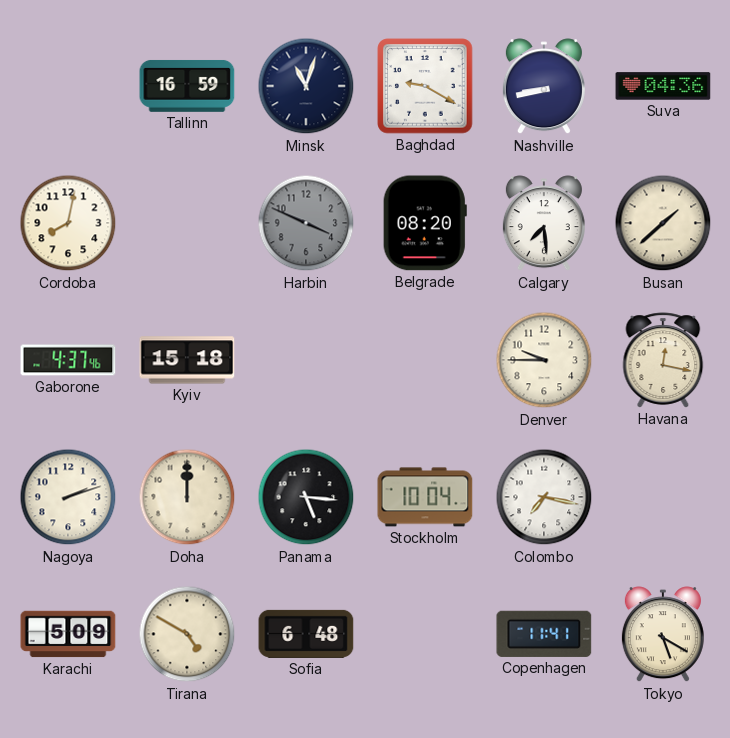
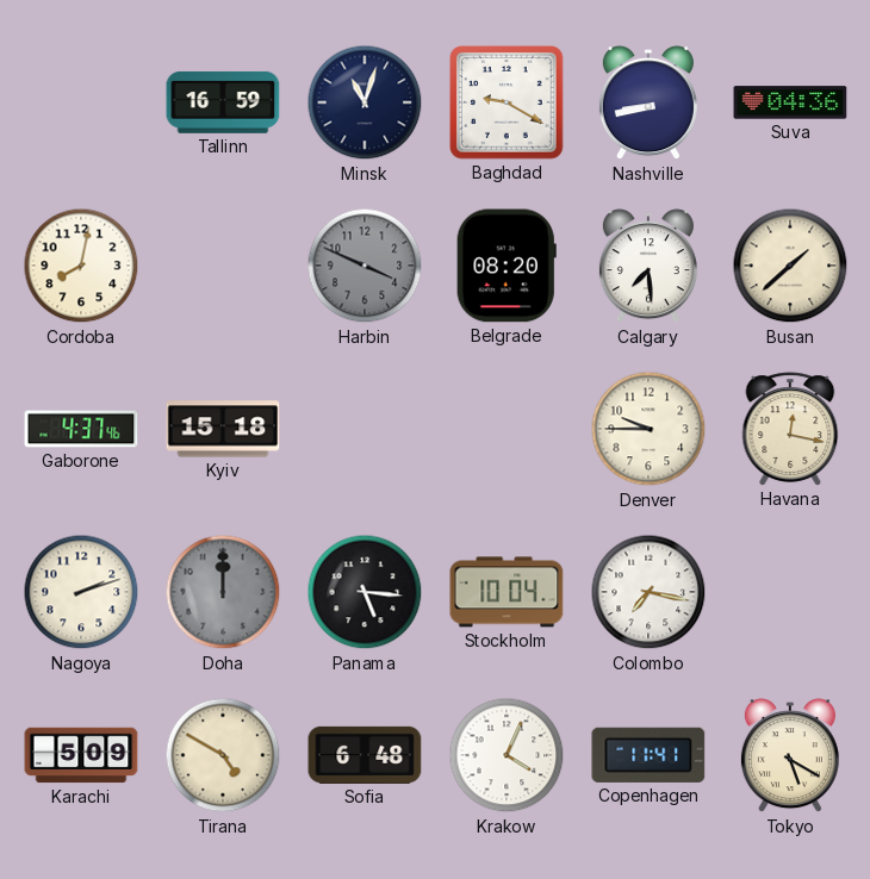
Doha dial: cream -> grey
Krakow: none -> 4:04
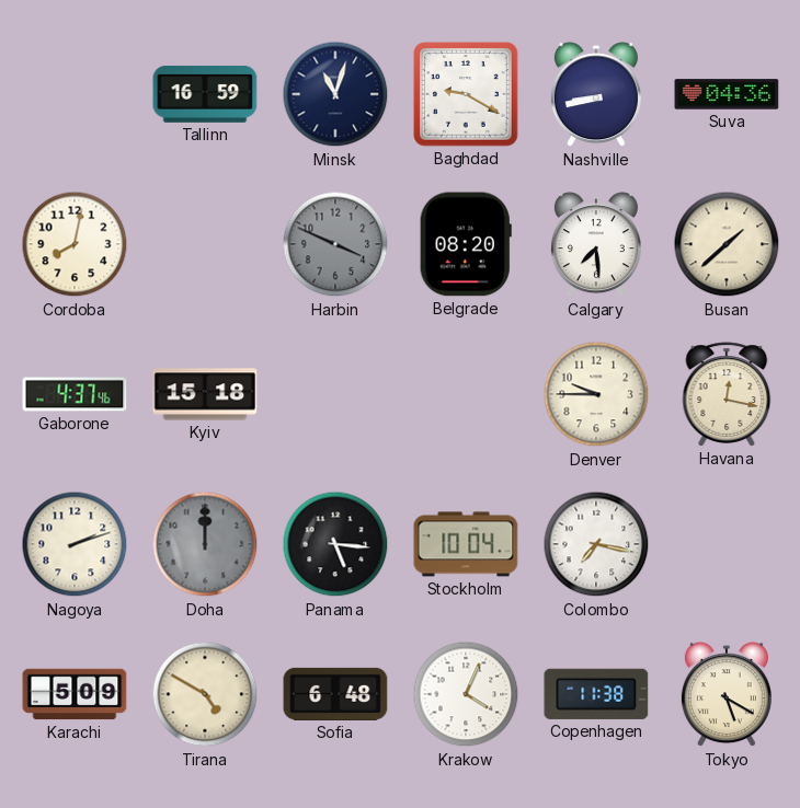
Copenhagen: 11:41 -> 11:38
